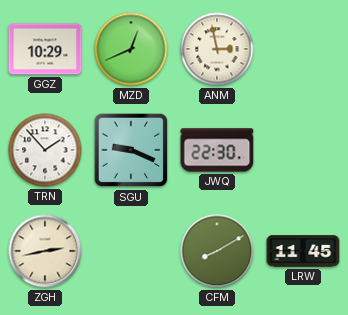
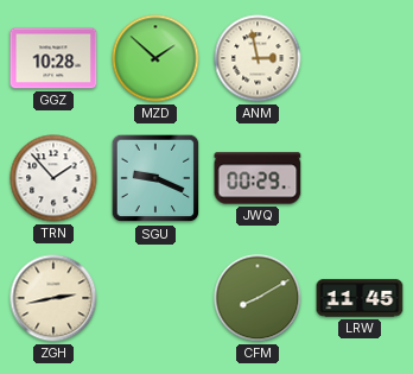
GGZ: 10:29 -> 10:28
MZD: 12:41 -> 1:52
JWQ: 22:30 -> 00:29
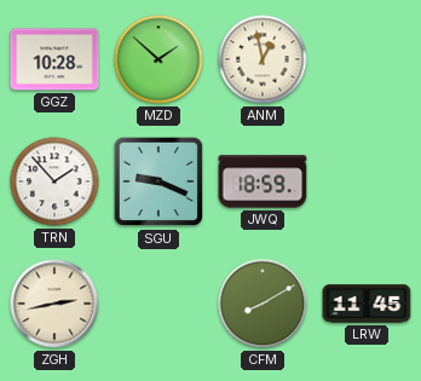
ANM: 2:58 -> 12:58
JWQ: 00:29 -> 18:59
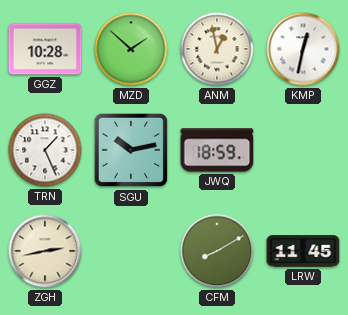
KMP: none -> 12:32
TRN: 1:53 -> 1:26
SGU: 9:19 -> 10:13
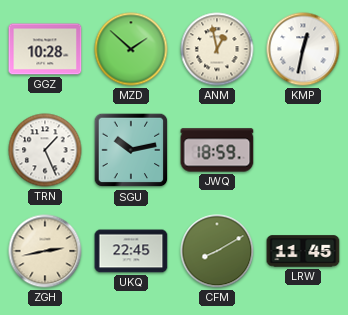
UKQ: none -> 22:45
